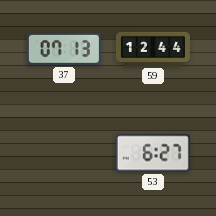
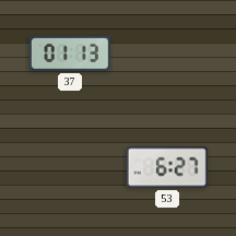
37: 07:13 -> 01:13
59: 12:44 -> none
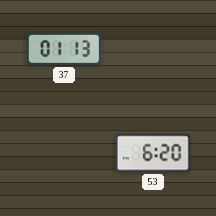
53: 6:27 -> 6:20
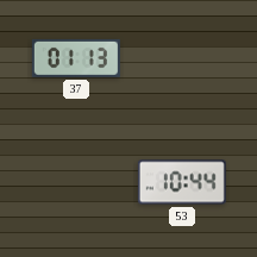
53: 6:20 -> 10:44
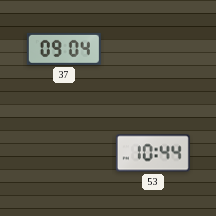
37: 01:13 -> 09:04
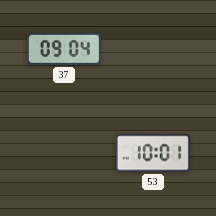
53: 10:44 -> 10:01
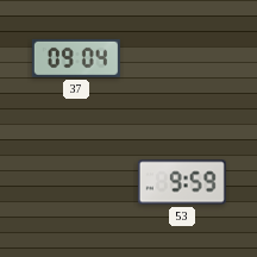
53: 10:01 -> 9:59
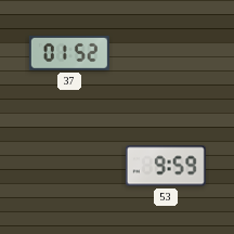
37: 09:04 -> 01:52
